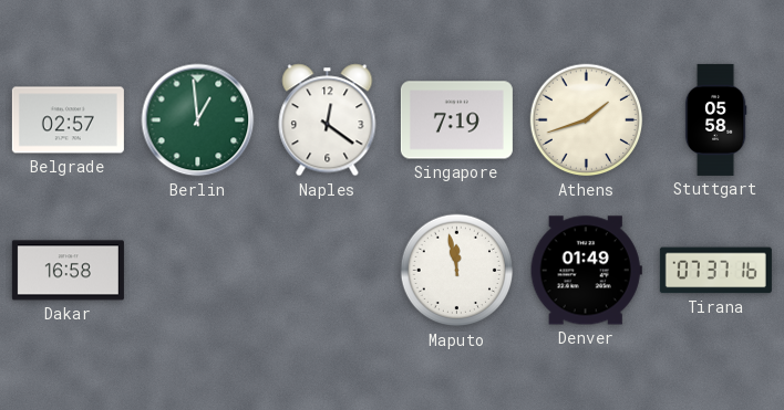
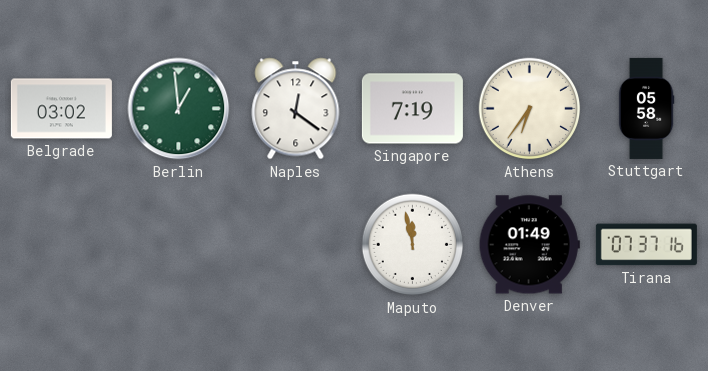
Belgrade: 02:57 -> 03:02
Athens: 1:42 -> 6:36
Dakar: 16:58 -> none
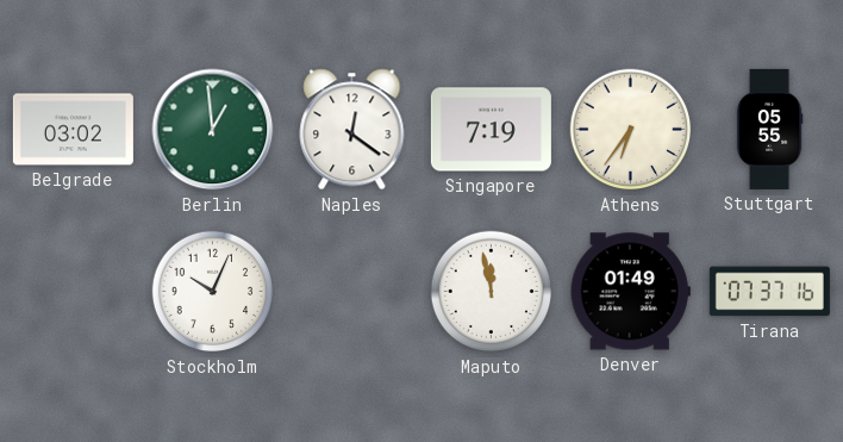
Stuttgart: 05:58 -> 05:55
Stockholm: none -> 10:04
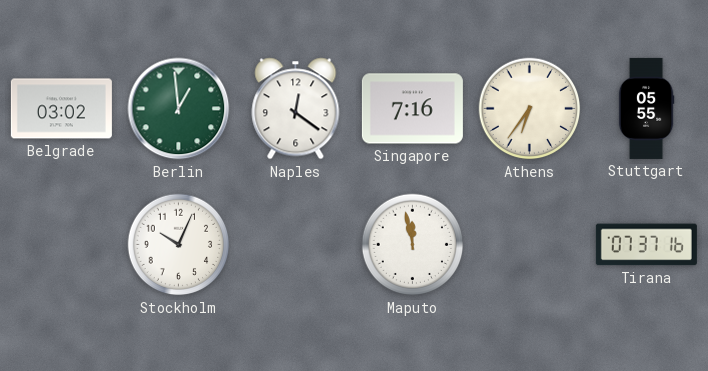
Singapore: 7:19 -> 7:16
Denver: 01:49 -> none
